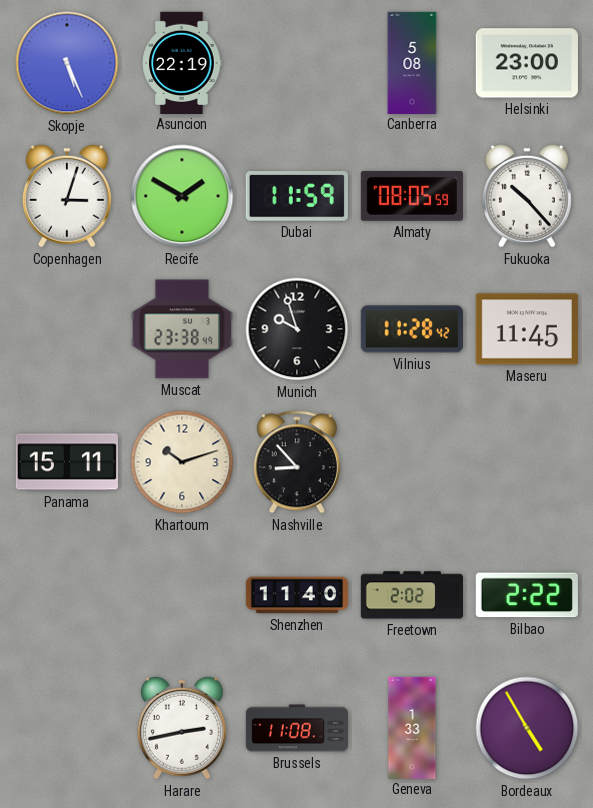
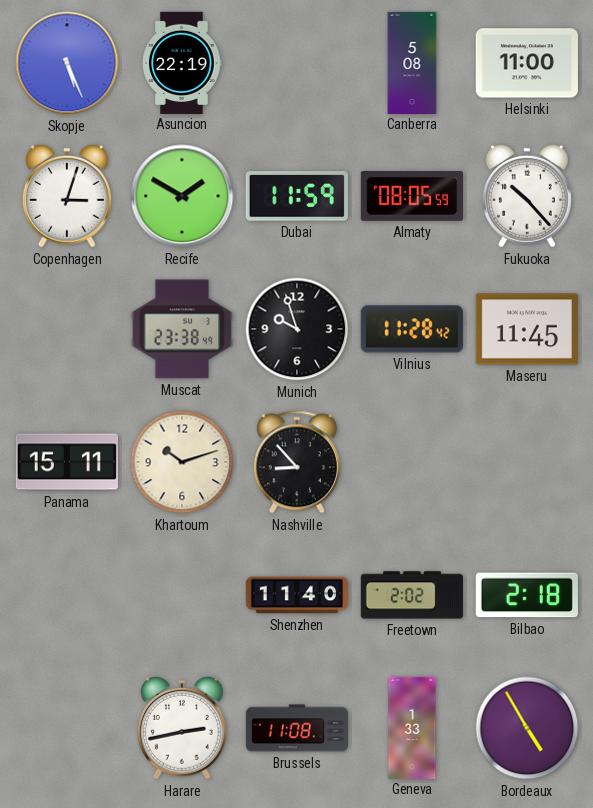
Helsinki: 23:00 -> 11:00
Bilbao: 2:22 -> 2:18
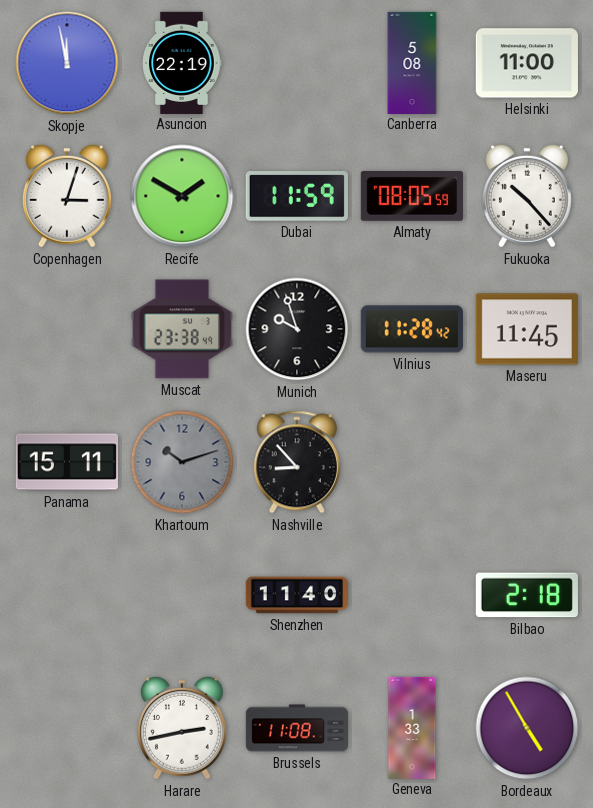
Skopje: 5:26 -> 11:58
Khartoum dial: cream -> grey
Freetown: 2:02 -> none
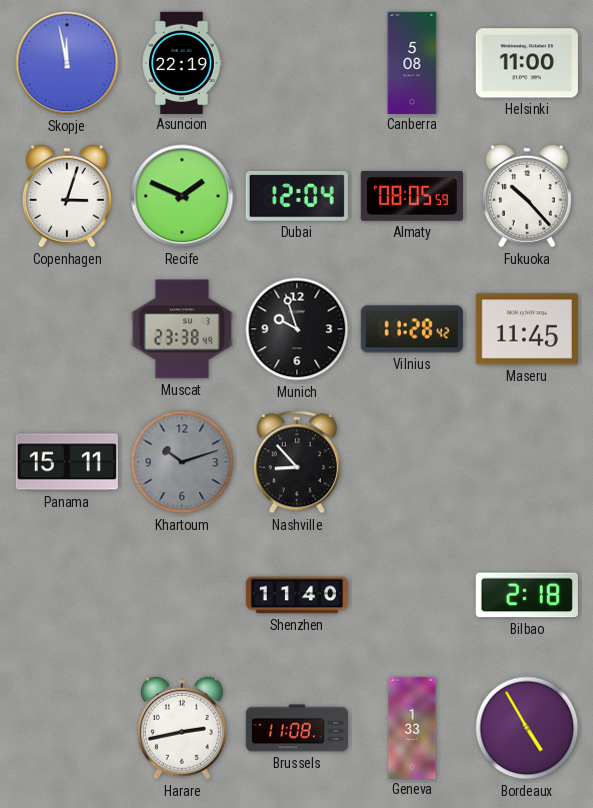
Recife: 1:50 -> 1:49
Dubai: 11:59 -> 12:04
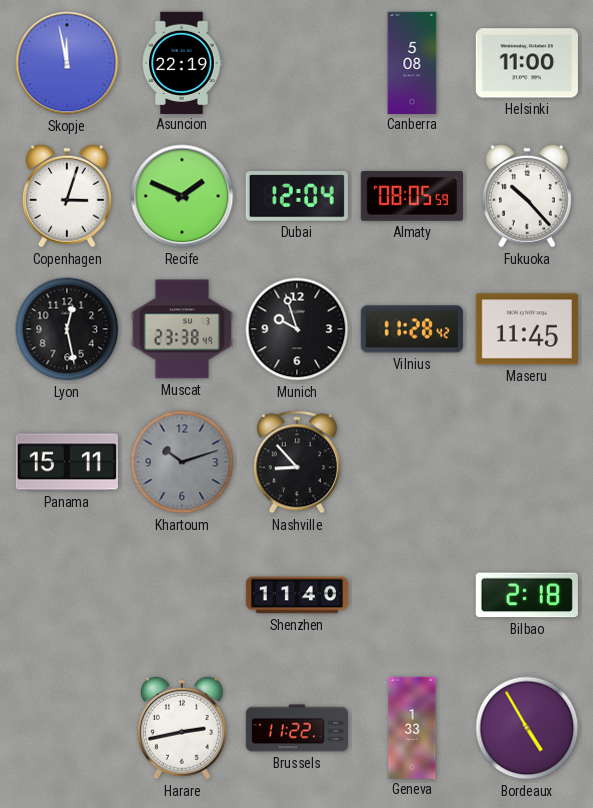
Lyon: none -> 12:28
Brussels: 11:08 -> 11:22
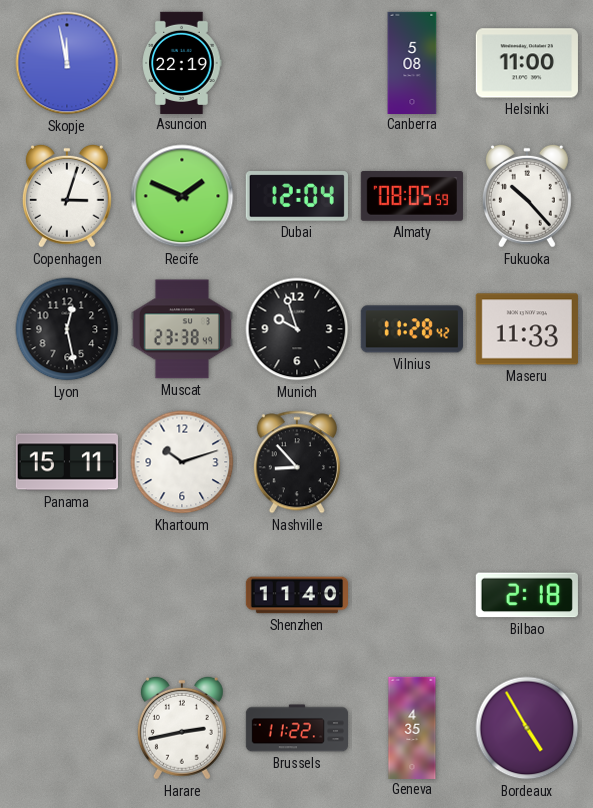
Maseru: 11:45 -> 11:33
Khartoum dial: grey -> white
Geneva: 1:33 -> 4:35
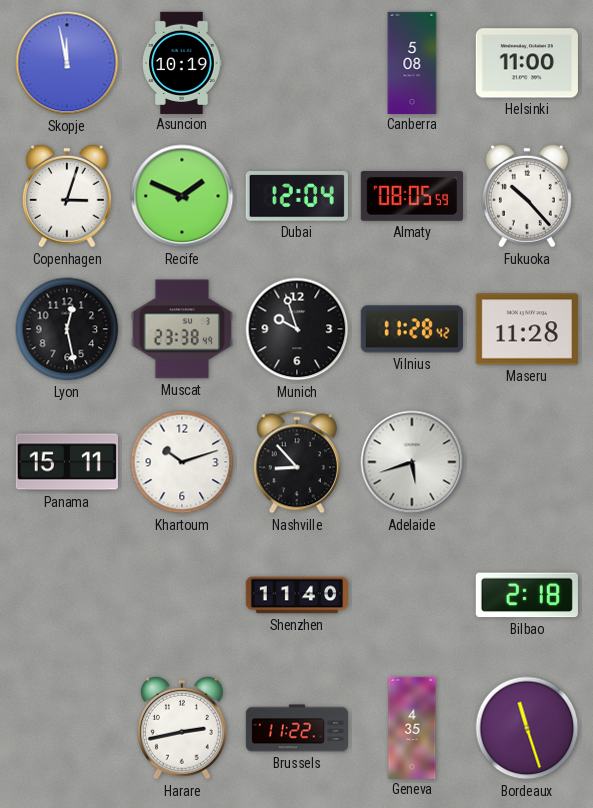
Asuncion: 22:19 -> 10:19
Maseru: 11:33 -> 11:28
Adelaide: none -> 5:42
Bordeaux: 4:55 -> 11:27
